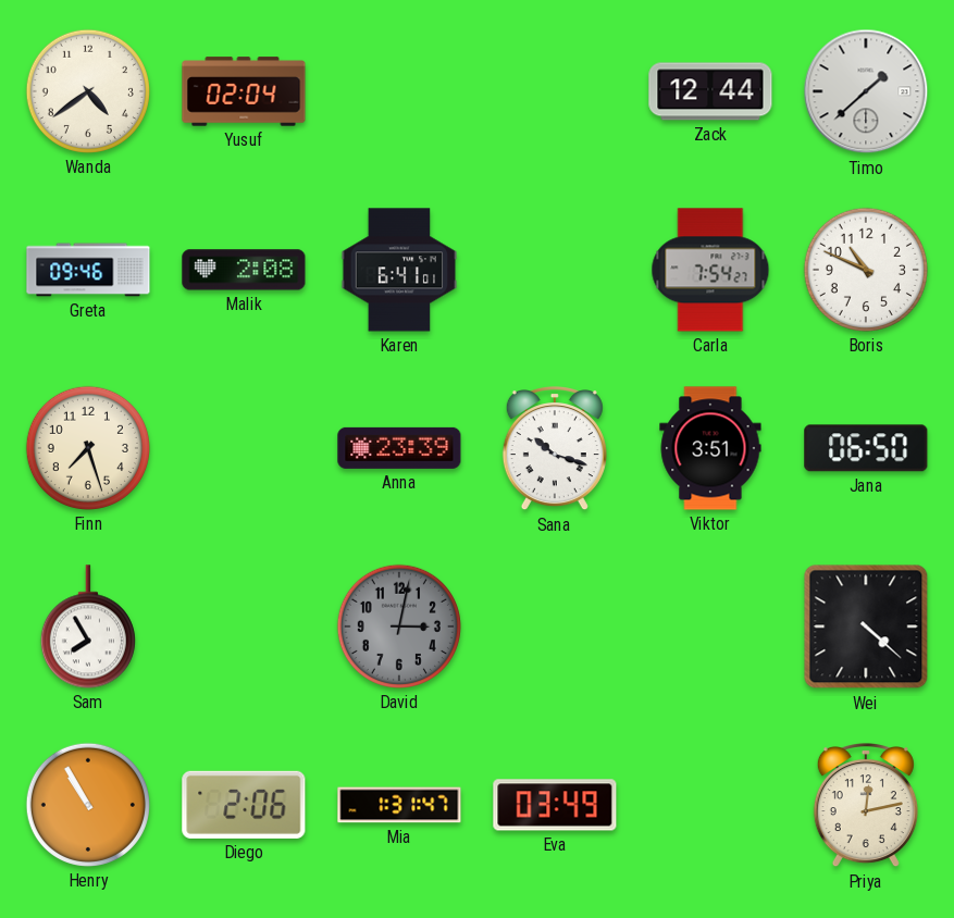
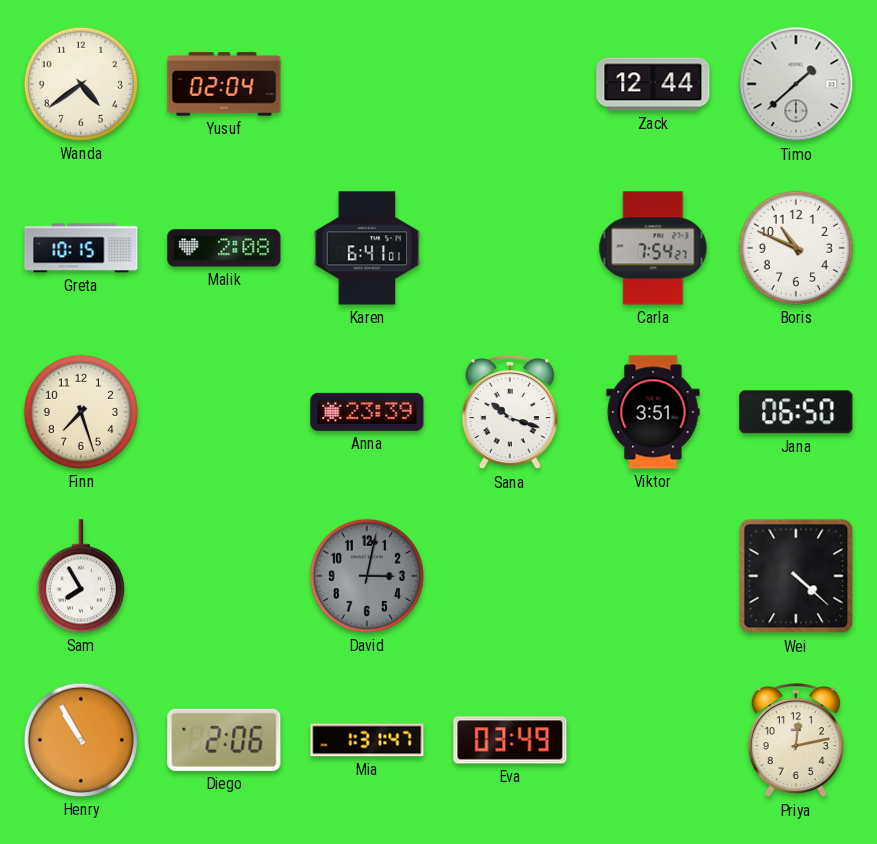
Greta: 09:46 -> 10:15
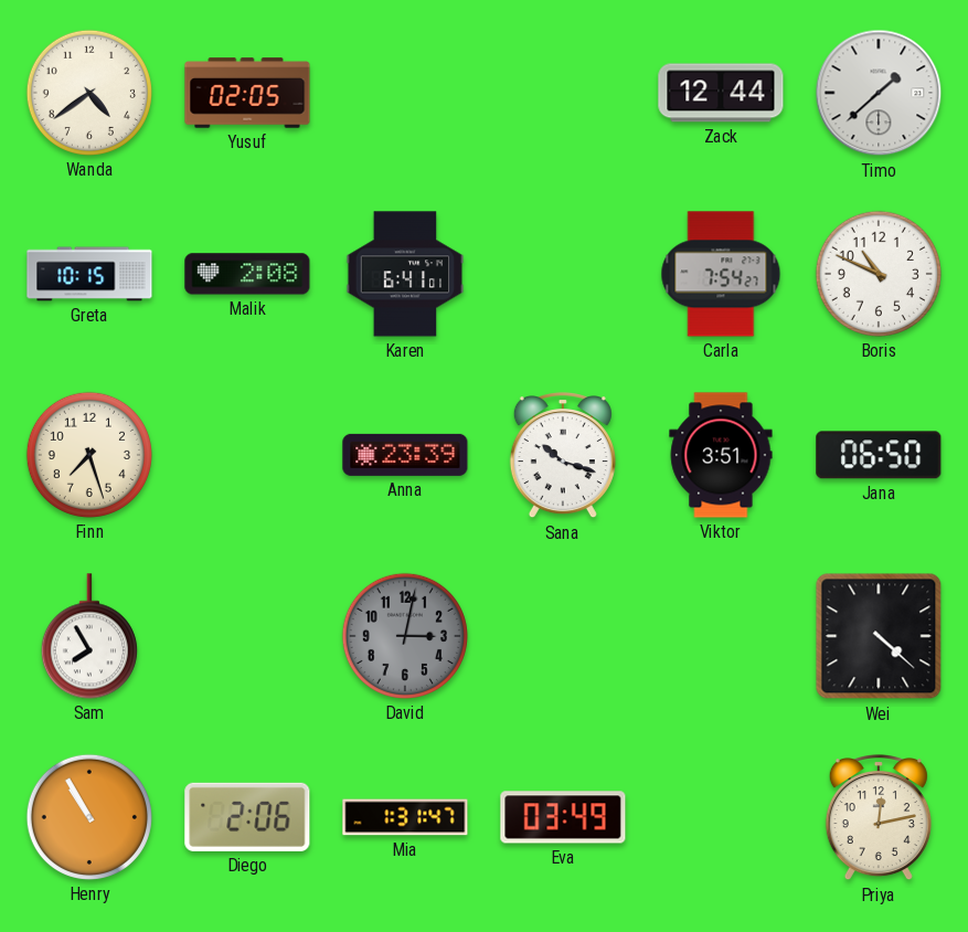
Yusuf: 02:04 -> 02:05
